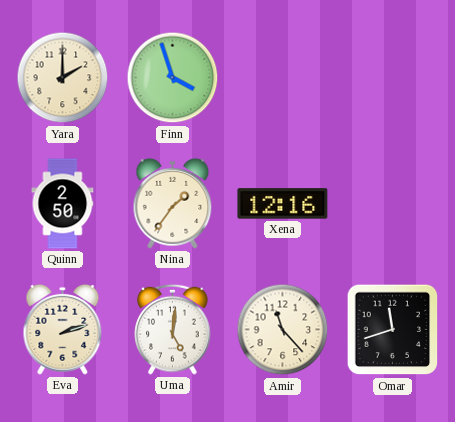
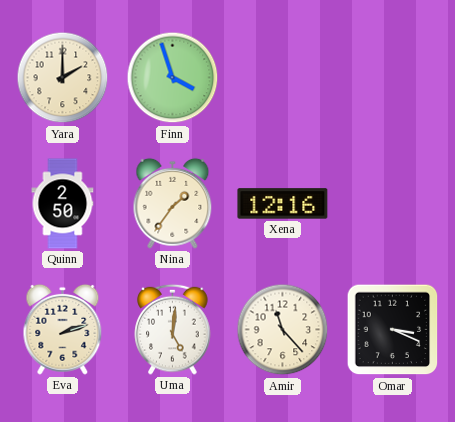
Omar: 11:42 -> 3:19
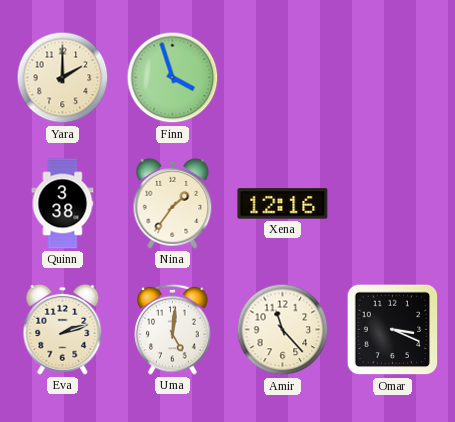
Quinn: 2:50 -> 3:38
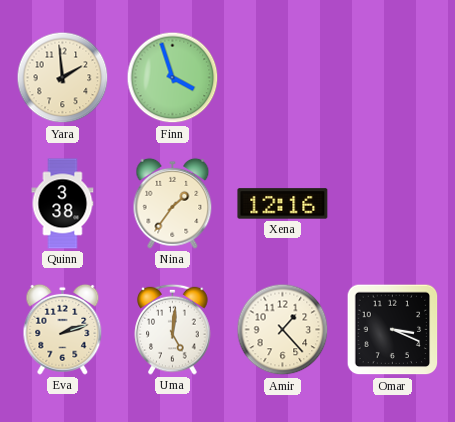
Yara: 2:00 -> 1:59
Amir: 11:23 -> 1:23
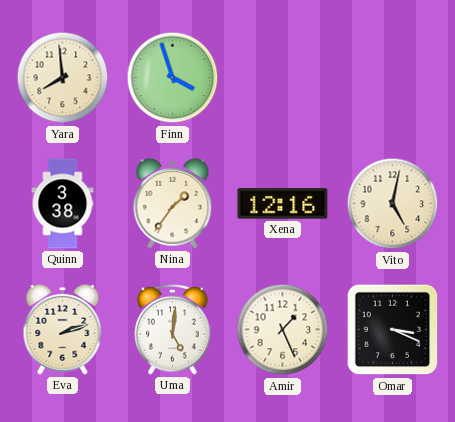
Yara: 1:59 -> 7:59
Vito: none -> 5:02
Amir: 1:23 -> 1:26
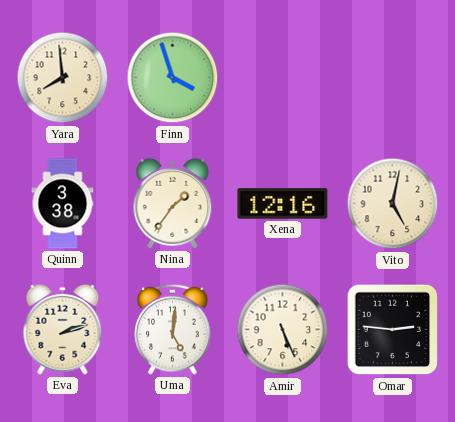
Amir: 1:26 -> 5:26
Omar: 3:19 -> 2:46
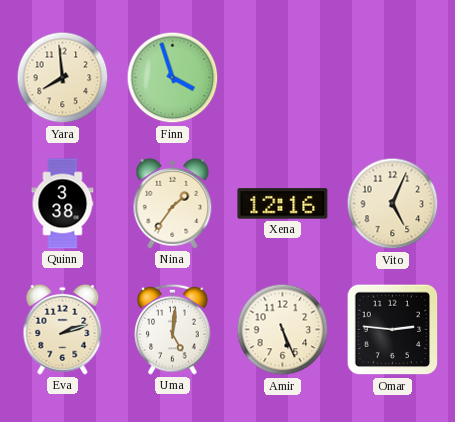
Vito: 5:02 -> 5:04
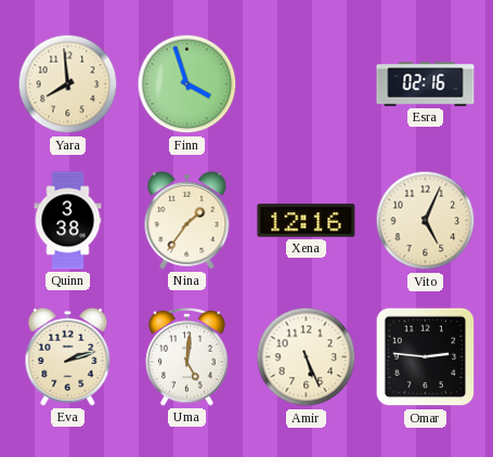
Esra: none -> 02:16
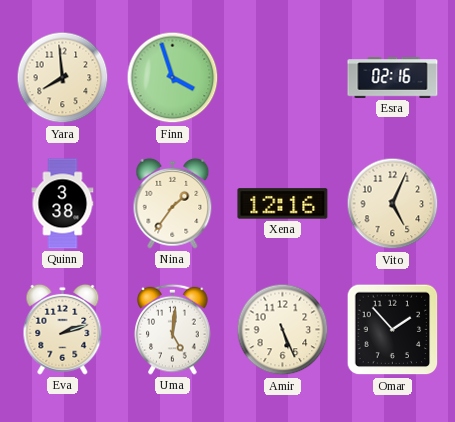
Omar: 2:46 -> 1:53
